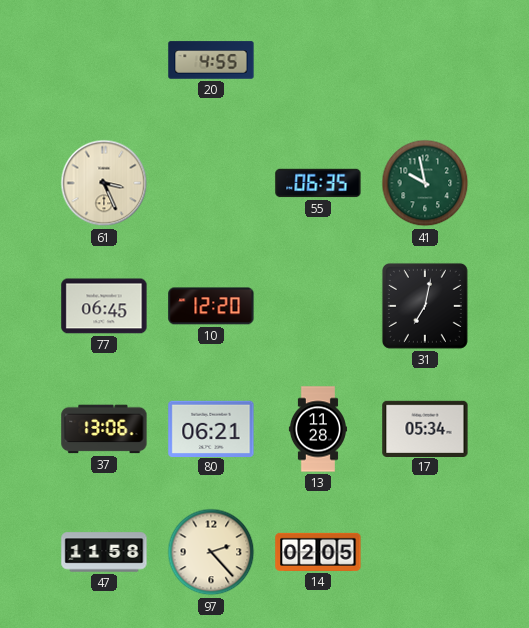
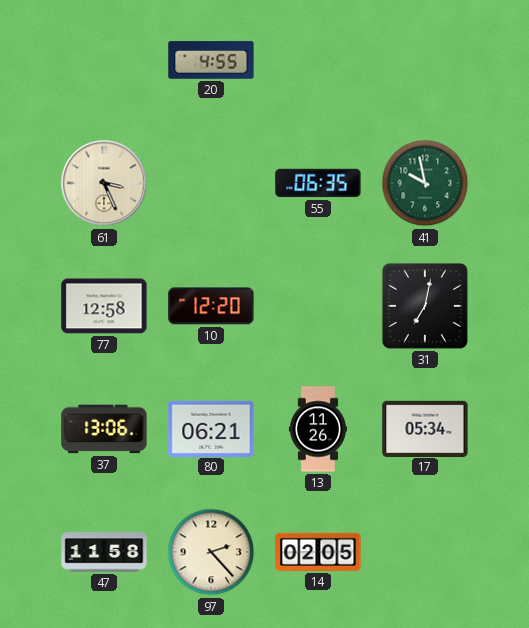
77: 06:45 -> 12:58
13: 11:28 -> 11:26
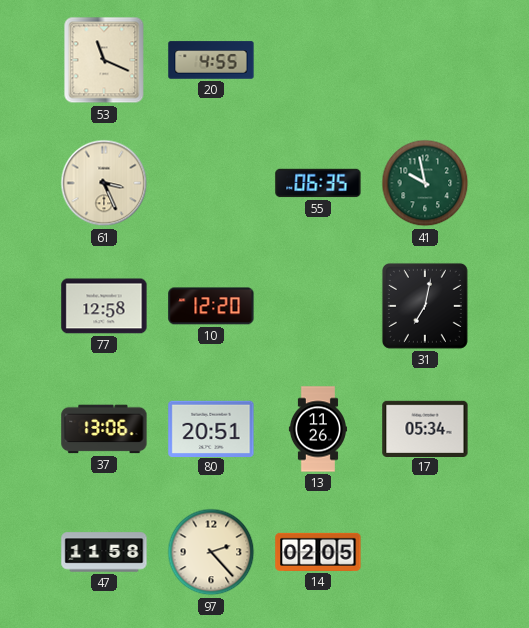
53: none -> 11:19
80: 06:21 -> 20:51
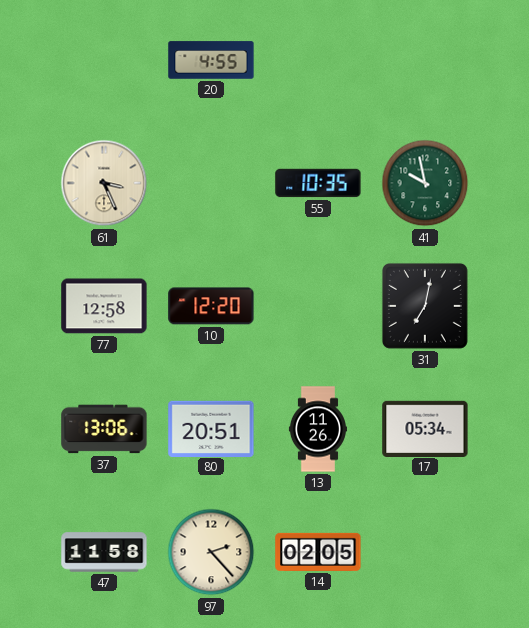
53: 11:19 -> none
55: 06:35 -> 10:35
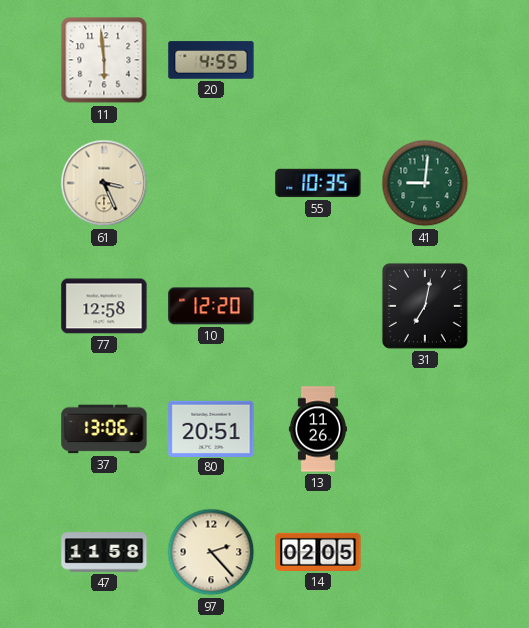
11: none -> 5:59
41: 9:58 -> 9:01
17: 05:34 -> none
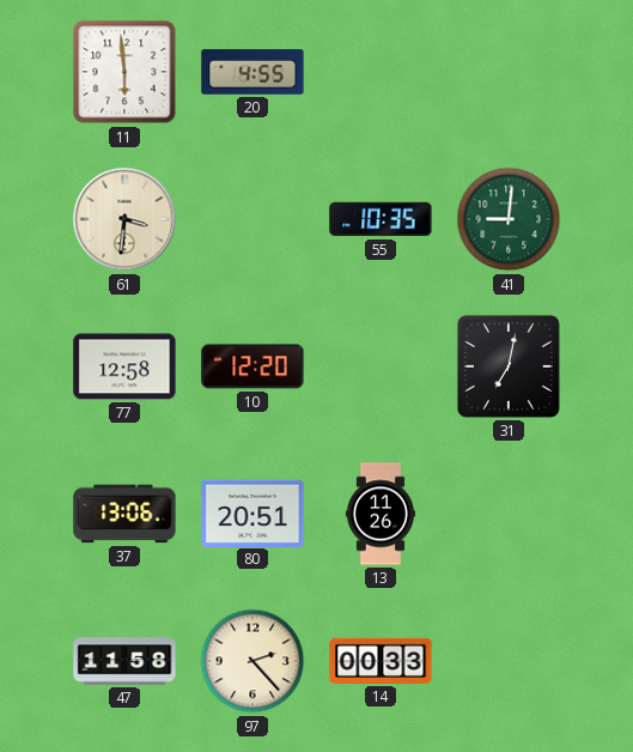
61: 3:26 -> 3:31
14: 02:05 -> 00:33
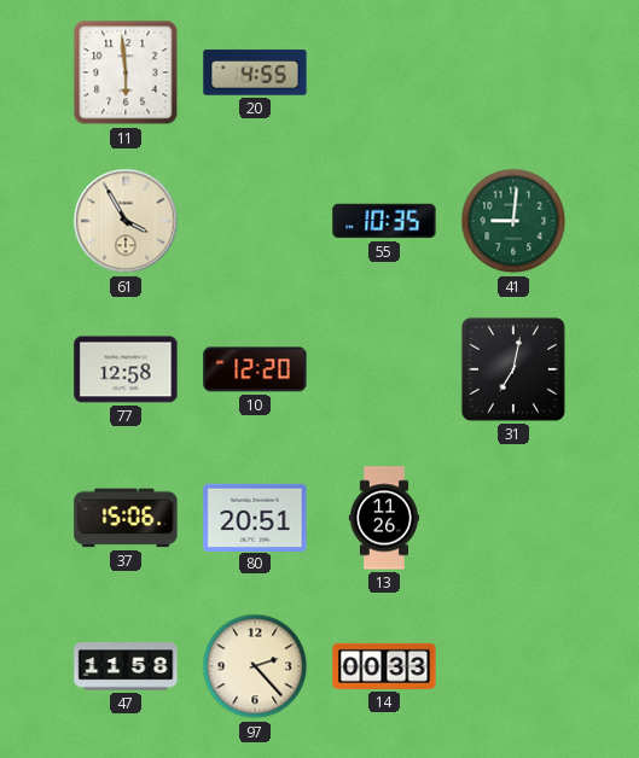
61: 3:31 -> 3:55
37: 13:06 -> 15:06
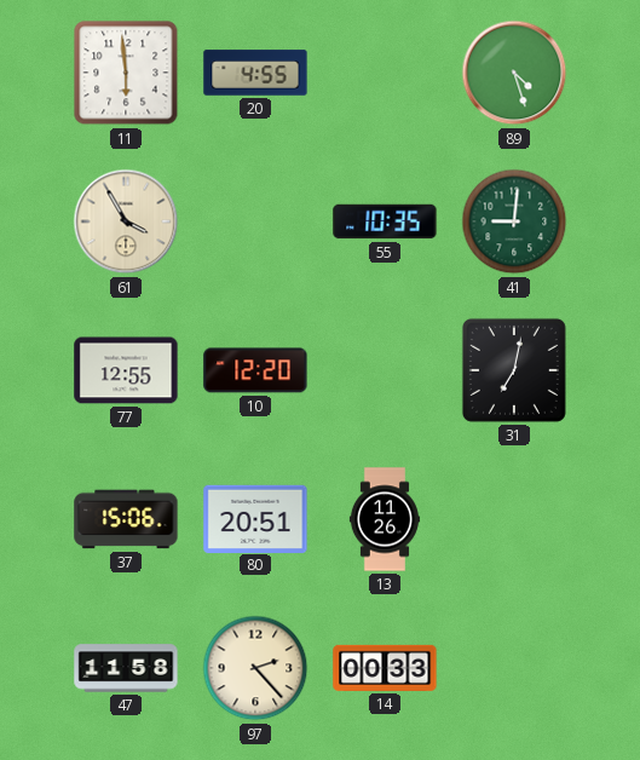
89: none -> 4:27
77: 12:58 -> 12:55
